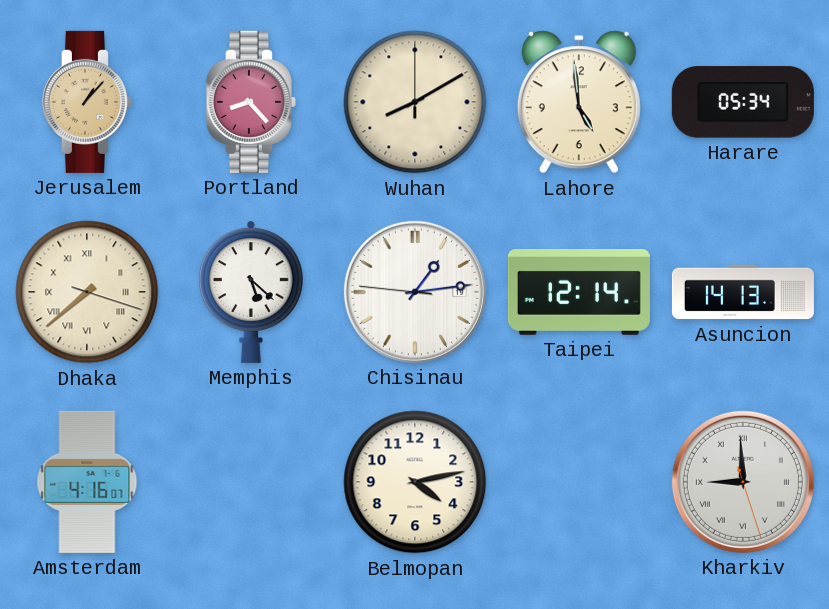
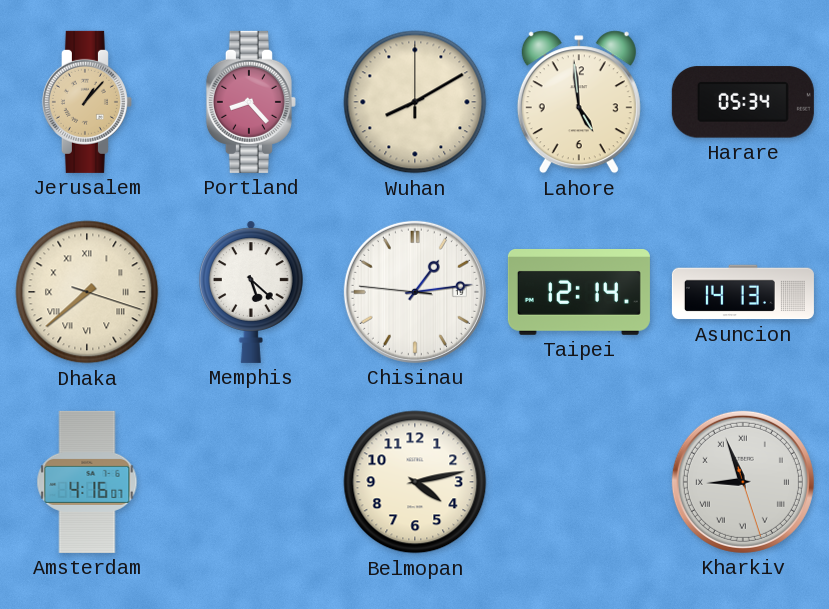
Kharkiv: 8:59 -> 8:56
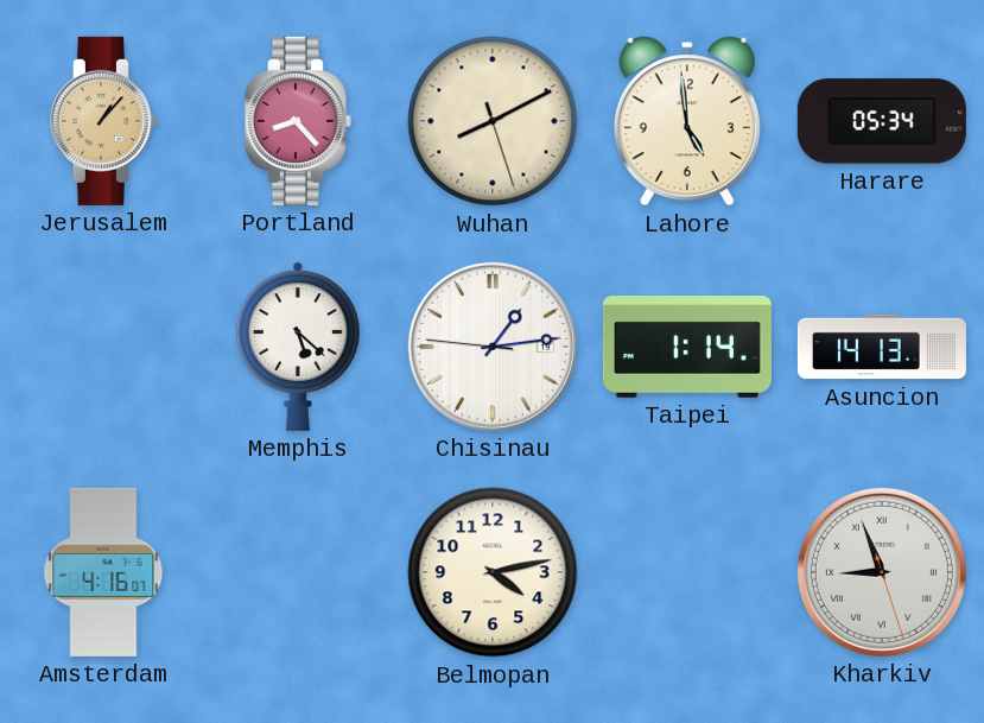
Wuhan: 8:10:00 -> 8:10:27
Dhaka: 7:38 -> none
Taipei: 12:14 -> 1:14
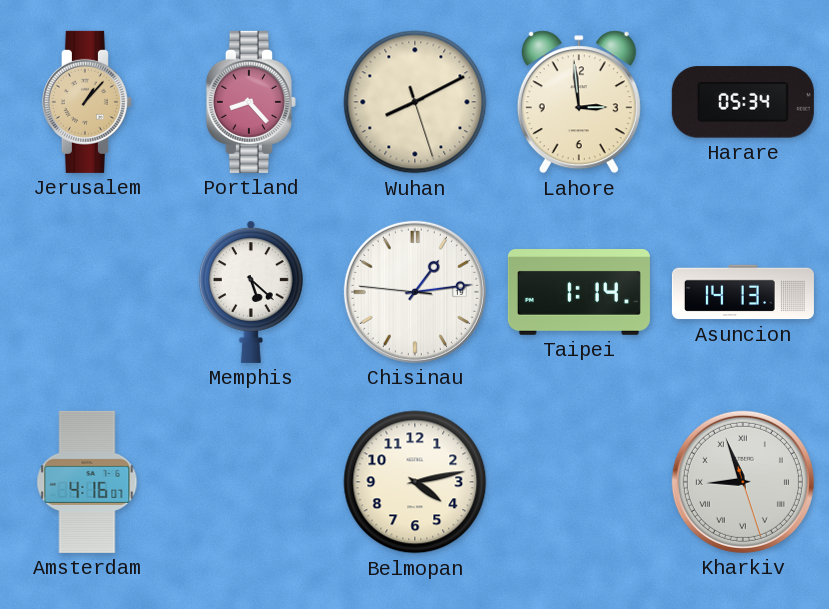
Lahore: 4:59 -> 2:59
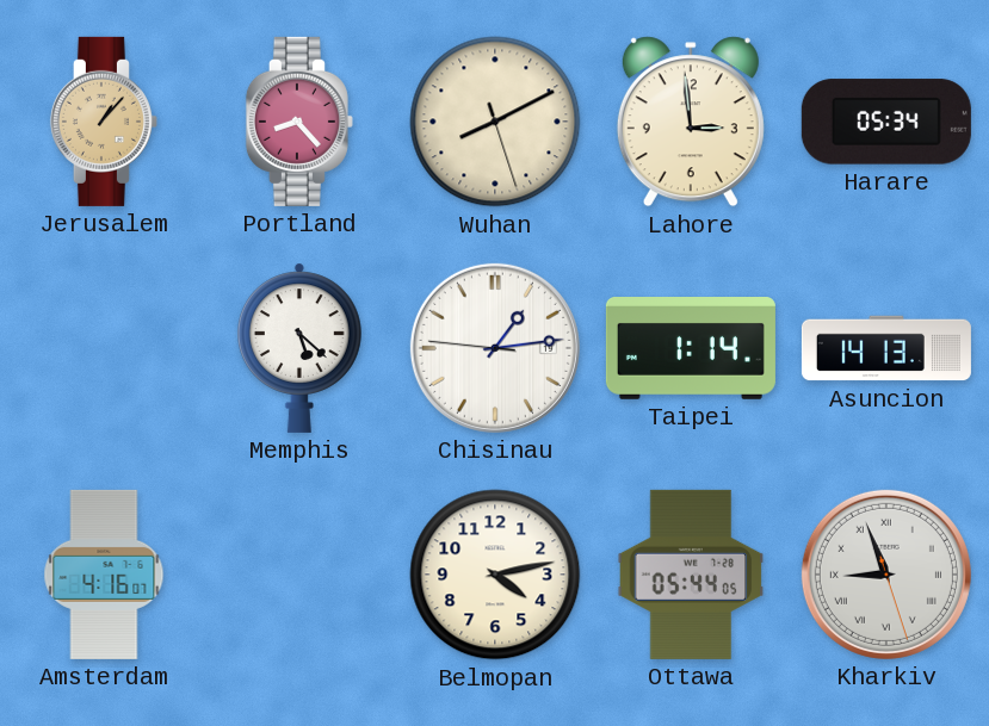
Ottawa: none -> 05:44
